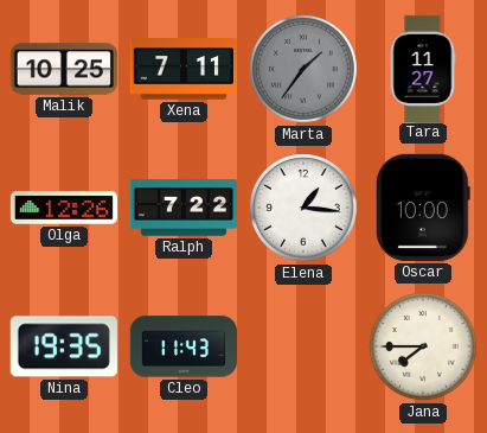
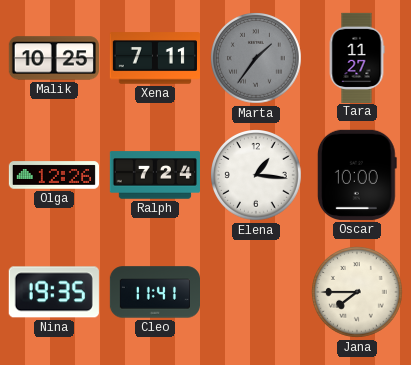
Ralph: 7:22 -> 7:24
Cleo: 11:43 -> 11:41
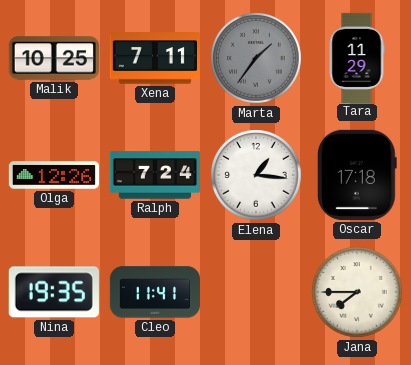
Tara: 11:27 -> 11:29
Oscar: 10:00 -> 17:18
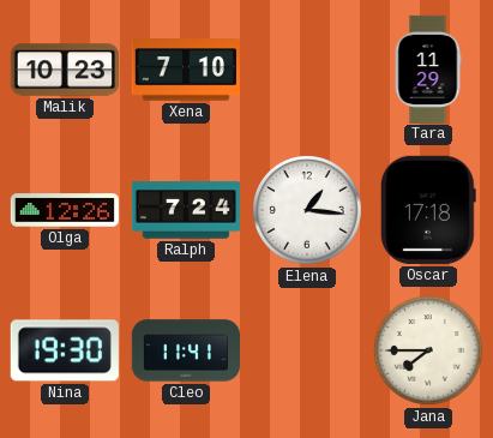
Malik: 10:25 -> 10:23
Xena: 7:11 -> 7:10
Marta: 1:36 -> none
Nina: 19:35 -> 19:30
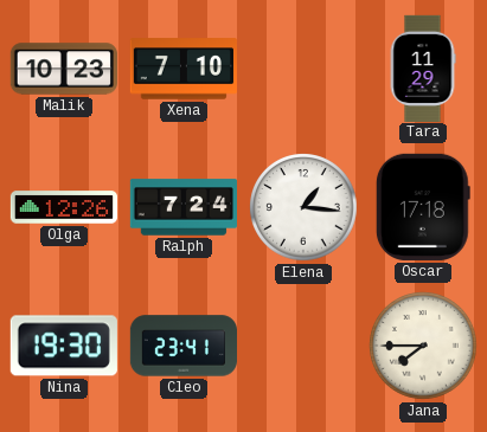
Cleo: 11:41 -> 23:41
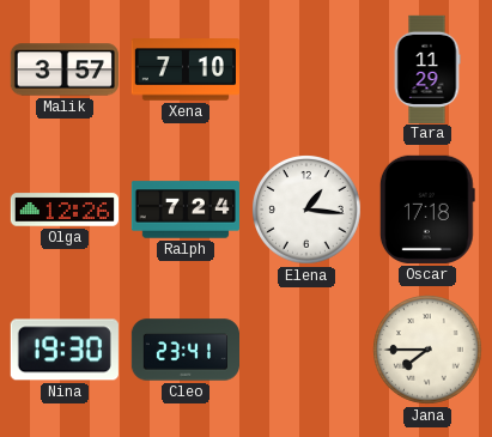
Malik: 10:23 -> 3:57
